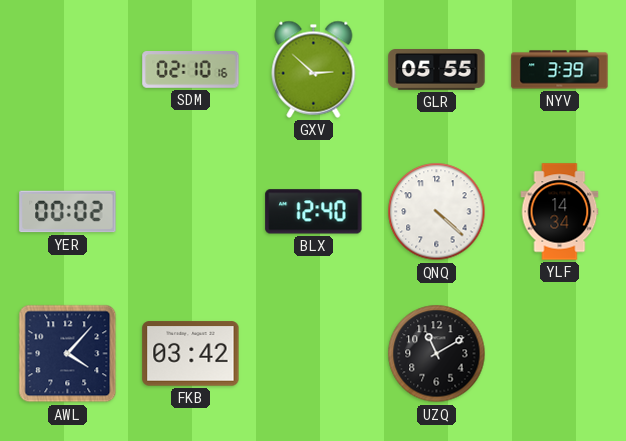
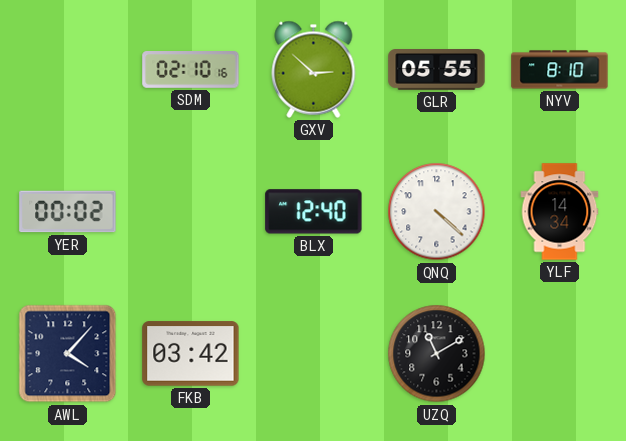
NYV: 3:39 -> 8:10
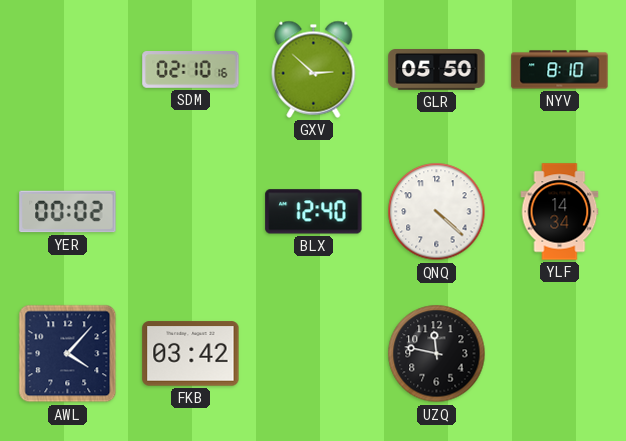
GLR: 05:55 -> 05:50
UZQ: 11:10 -> 11:47
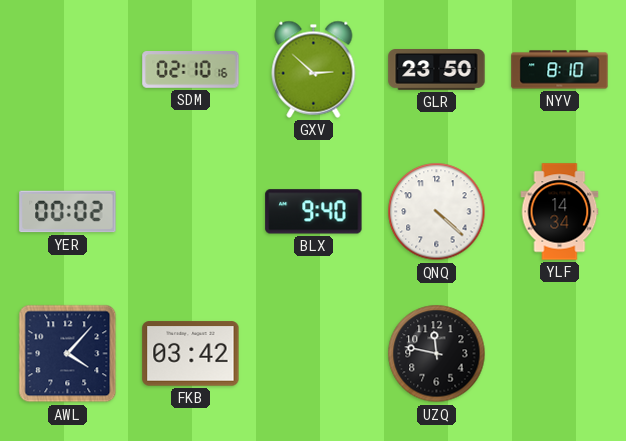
GLR: 05:50 -> 23:50
BLX: 12:40 -> 9:40
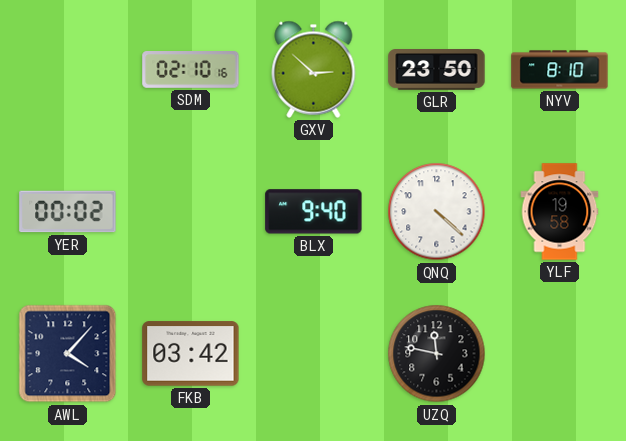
YLF: 14:34 -> 19:58
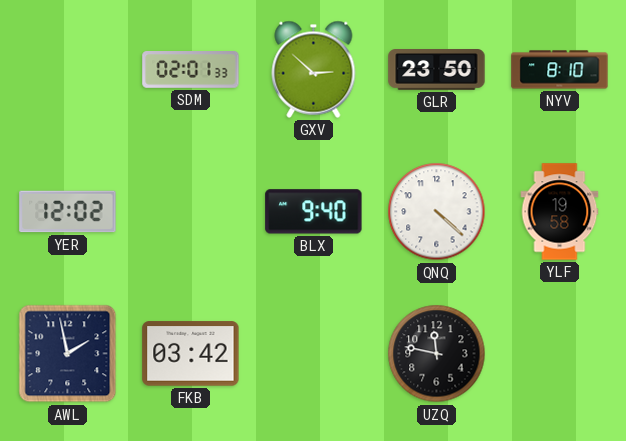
SDM: 02:10 -> 02:01
YER: 00:02 -> 12:02
AWL: 4:07 -> 1:58
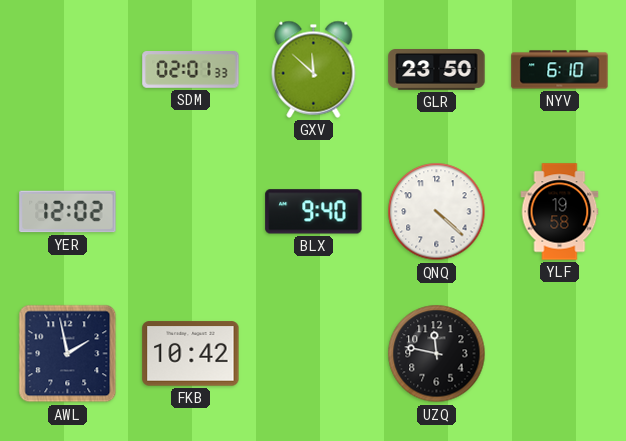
GXV: 2:52 -> 11:52
NYV: 8:10 -> 6:10
FKB: 03:42 -> 10:42
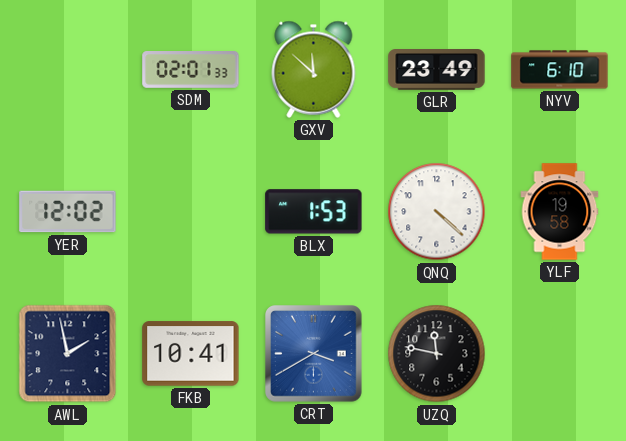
GLR: 23:50 -> 23:49
BLX: 9:40 -> 1:53
FKB: 10:42 -> 10:41
CRT: none -> 3:40
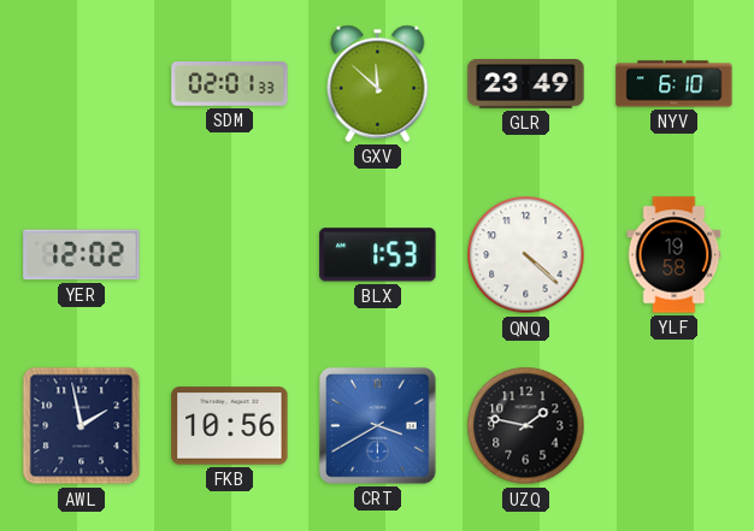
FKB: 10:41 -> 10:56
UZQ: 11:47 -> 1:47
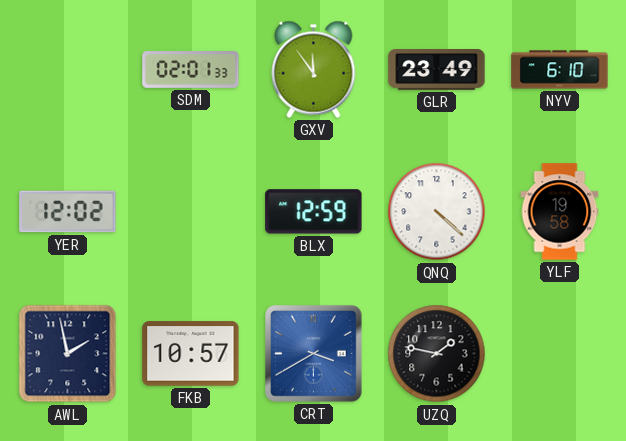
GXV: 11:52 -> 11:54
BLX: 1:53 -> 12:59
FKB: 10:56 -> 10:57
